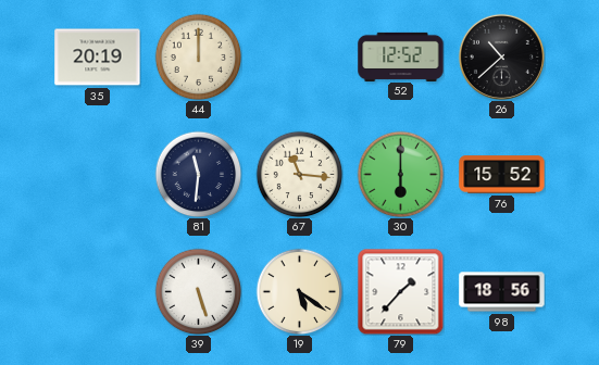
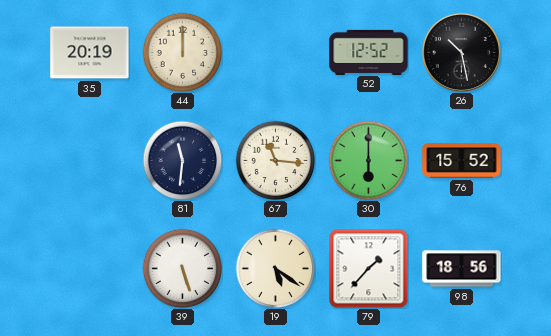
26: 10:38 -> 10:28
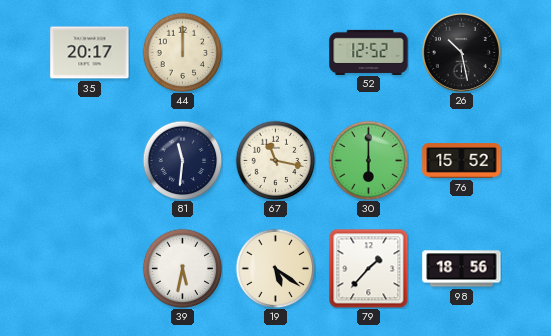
35: 20:19 -> 20:17
67: 11:16 -> 11:17
39: 5:27 -> 5:32
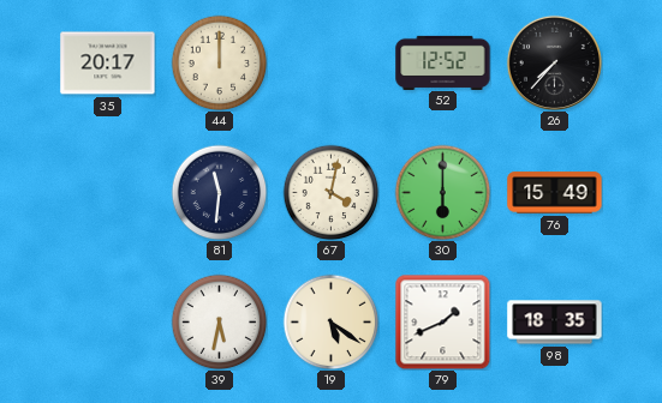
26: 10:28 -> 7:37
67: 11:17 -> 4:02
76: 15:52 -> 15:49
79: 1:37 -> 1:41
98: 18:56 -> 18:35
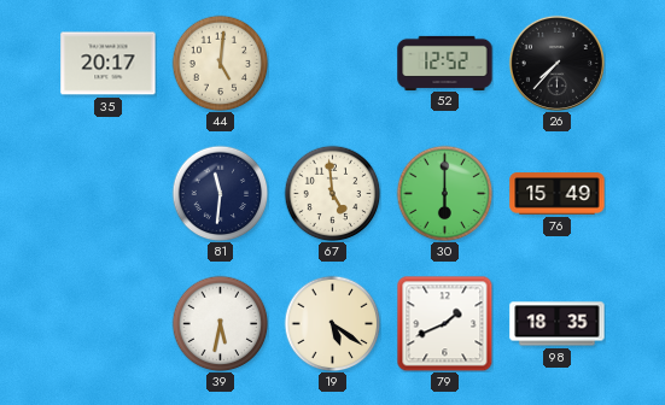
44: 12:00 -> 5:01
67: 4:02 -> 4:59
